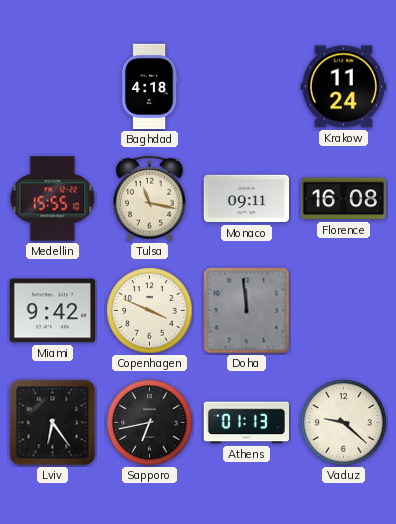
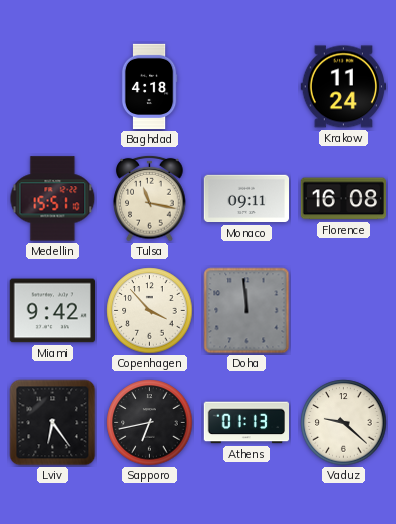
Medellin: 15:55 -> 15:51
Copenhagen: 3:49 -> 3:53
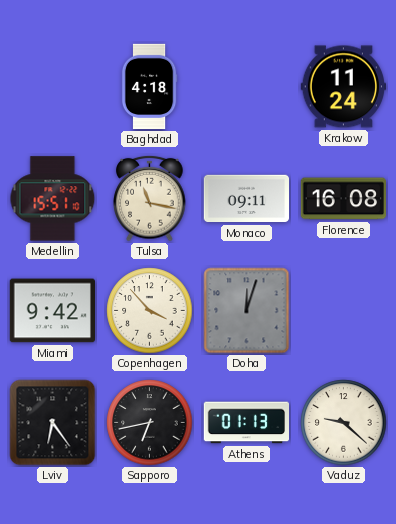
Doha: 11:59 -> 12:03
